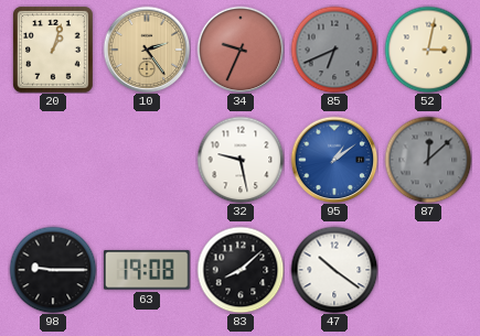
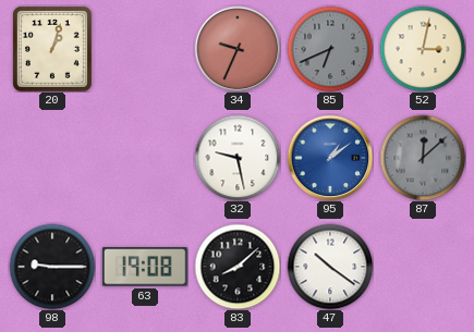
10: 2:24 -> none
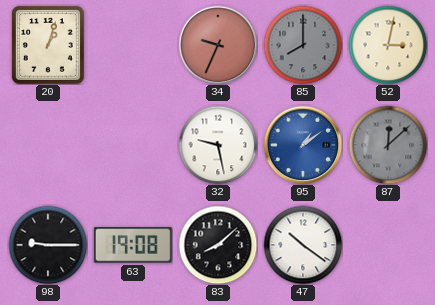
85: 6:41 -> 8:00
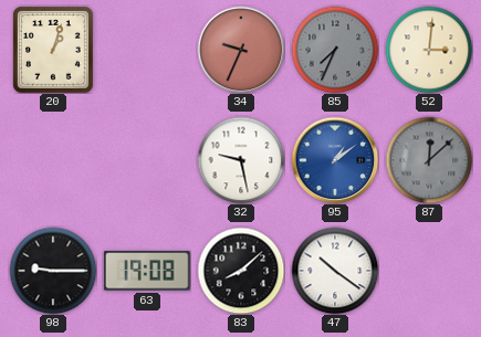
85: 8:00 -> 7:34
52: 3:02 -> 3:01
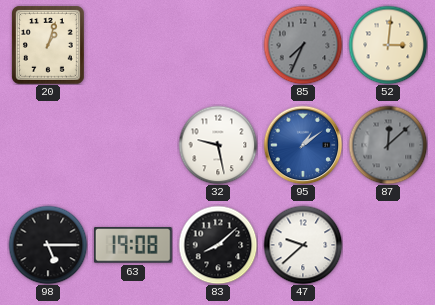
34: 9:34 -> none
98: 9:15 -> 5:15
47: 10:21 -> 9:38
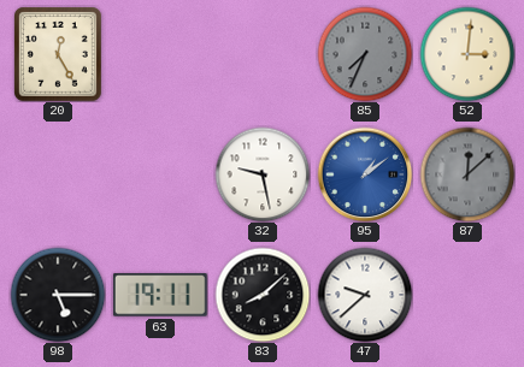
20: 1:03 -> 12:25
63: 19:08 -> 19:11
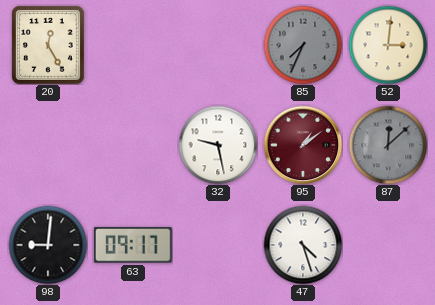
95 dial: blue -> burgundy
98: 5:15 -> 9:01
63: 19:11 -> 09:17
83: 8:08 -> none
47: 9:38 -> 4:27
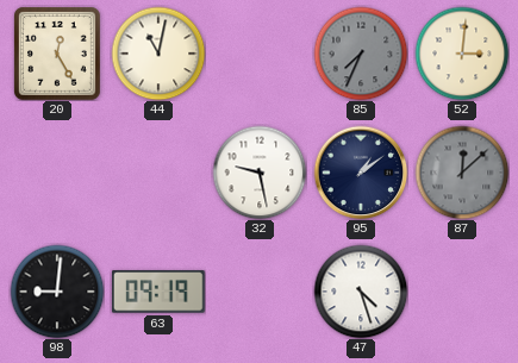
44: none -> 11:02
95 dial: burgundy -> navy
63: 09:17 -> 09:19
